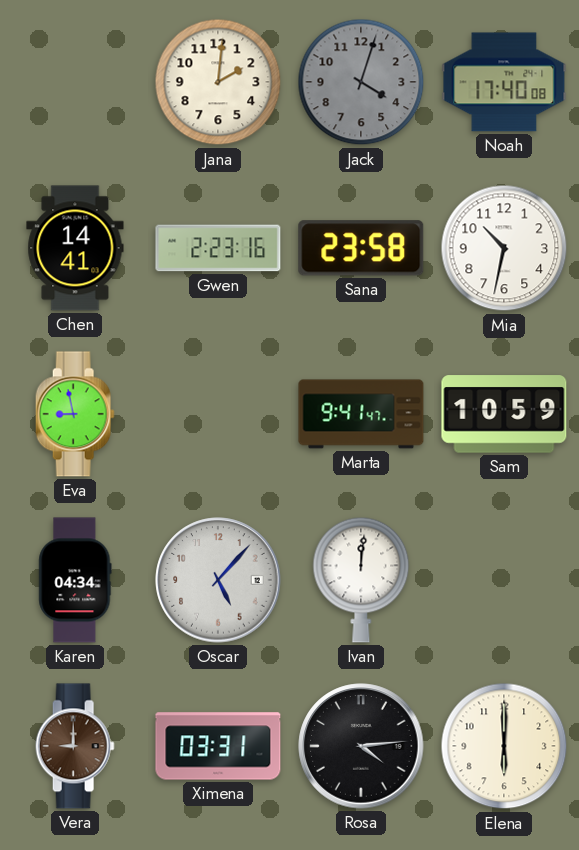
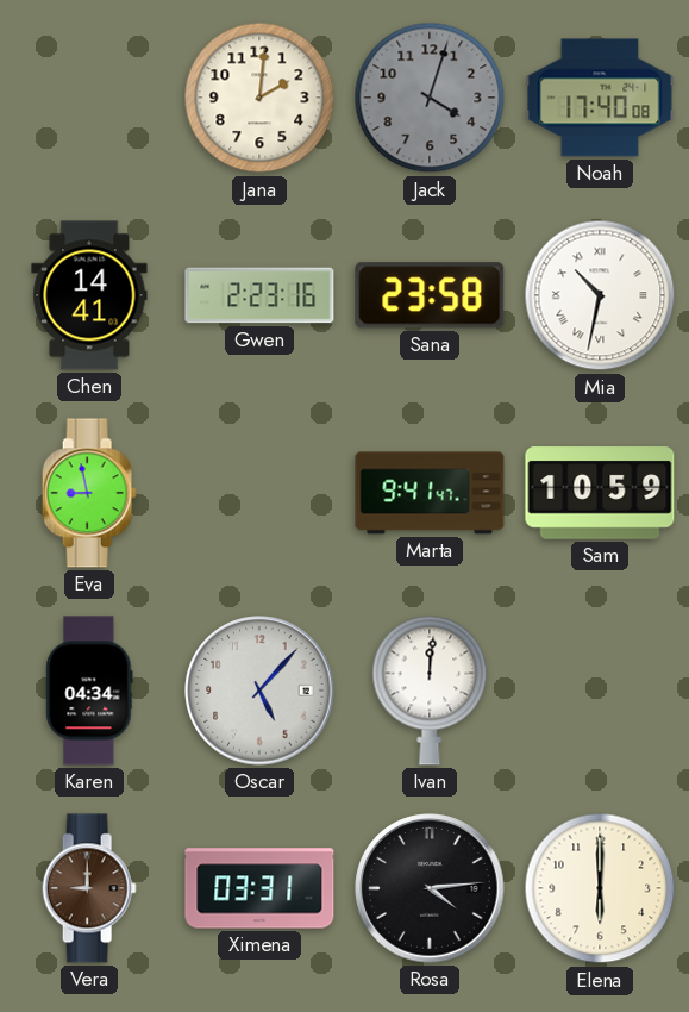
Mia numerals: Arabic -> Roman
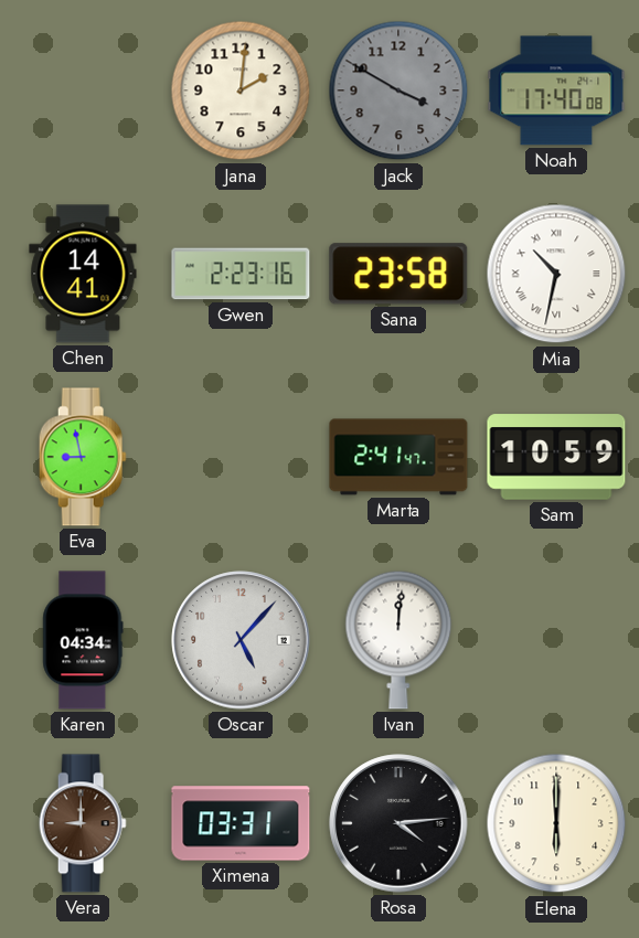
Jack: 4:03 -> 3:50
Marta: 9:41 -> 2:41
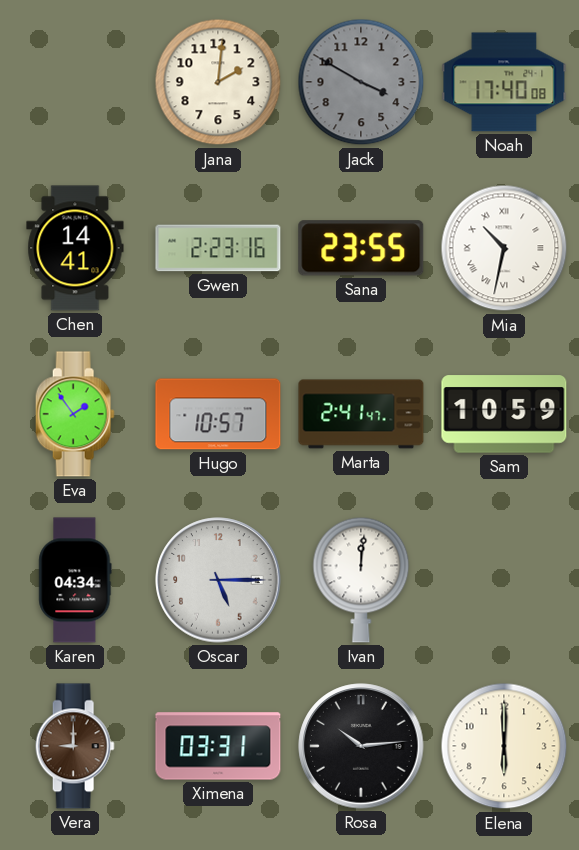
Sana: 23:58 -> 23:55
Eva: 8:58 -> 1:54
Hugo: none -> 10:57
Oscar: 5:07 -> 5:15
Rosa: 4:14 -> 10:14
